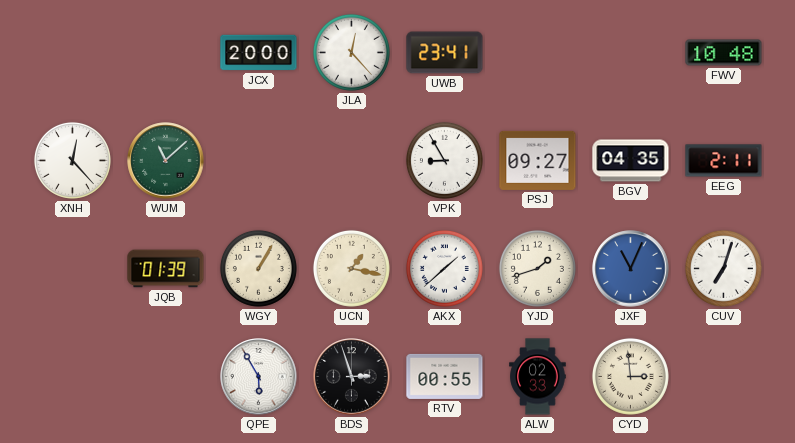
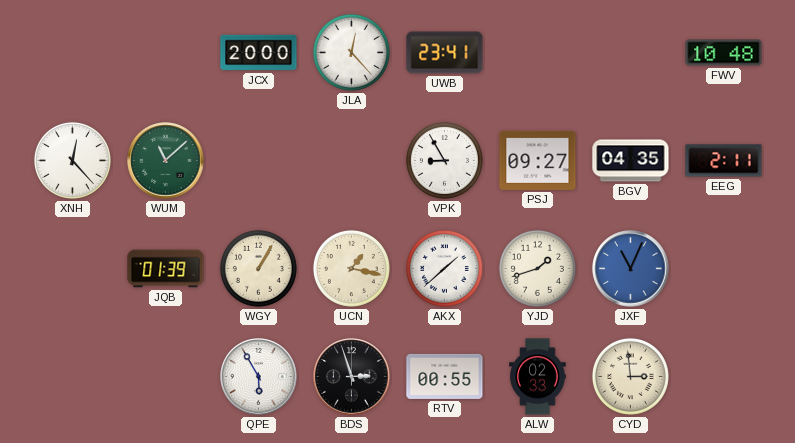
CUV: 7:03 -> none
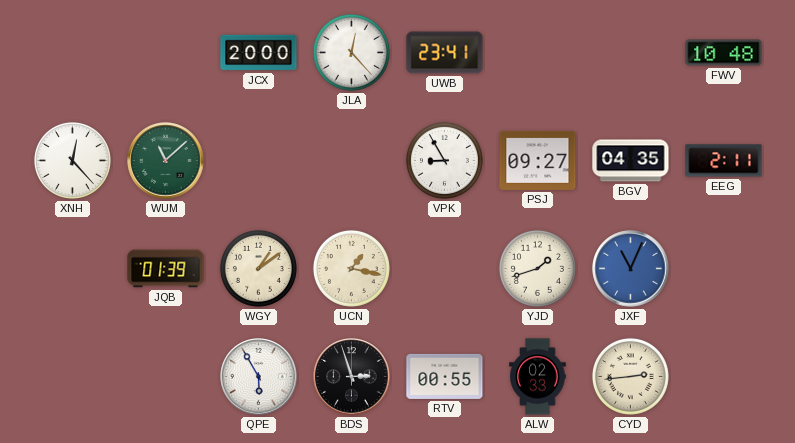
WGY: 1:05 -> 1:09
AKX: 1:38 -> none
CYD: 2:59 -> 2:44
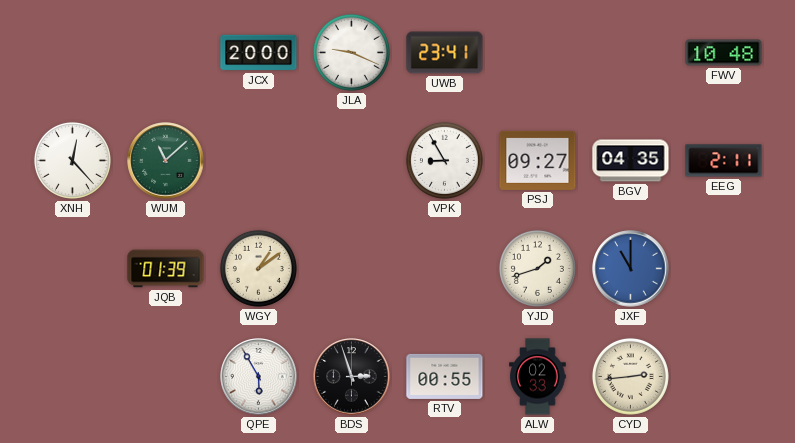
JLA: 12:23 -> 9:19
UCN: 1:17 -> none
JXF: 11:04 -> 11:00
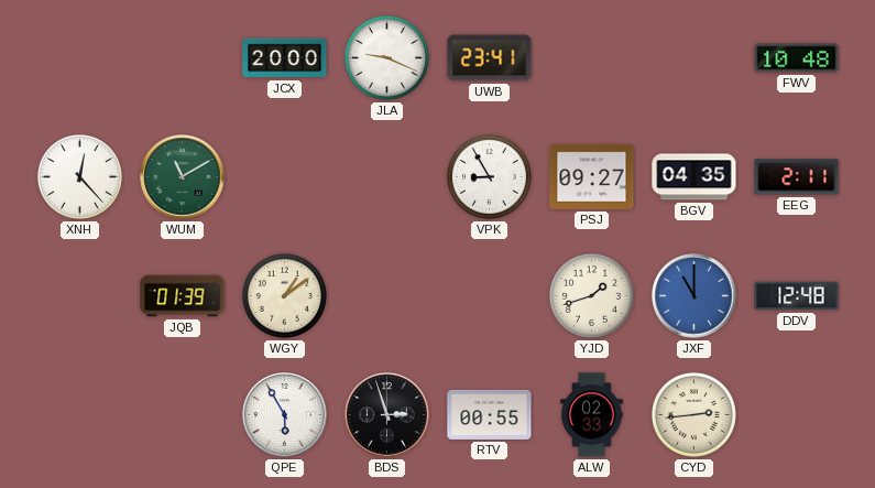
WUM: 11:08 -> 11:10
DDV: none -> 12:48
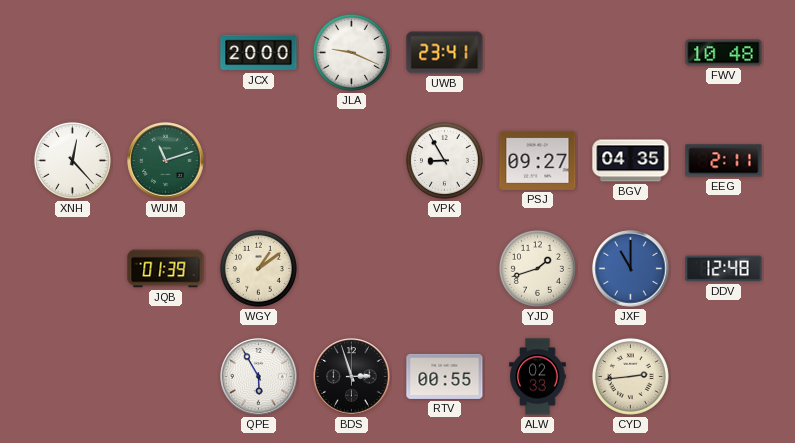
WUM: 11:10 -> 11:12
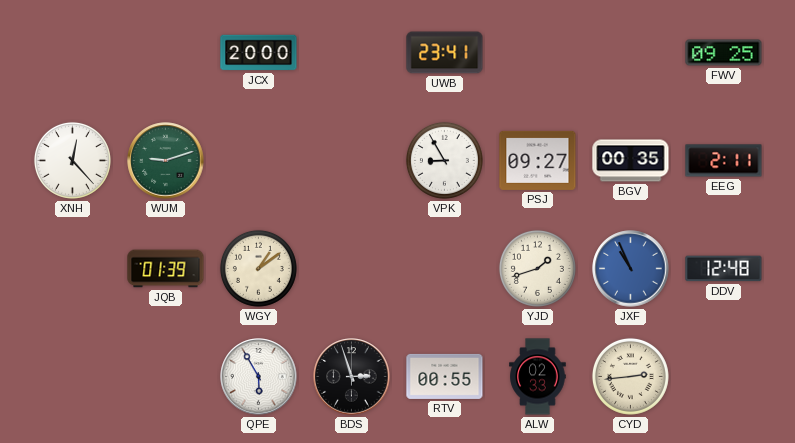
JLA: 9:19 -> none
FWV: 10:48 -> 09:25
WUM: 11:12 -> 9:12
BGV: 04:35 -> 00:35
JXF: 11:00 -> 10:56
